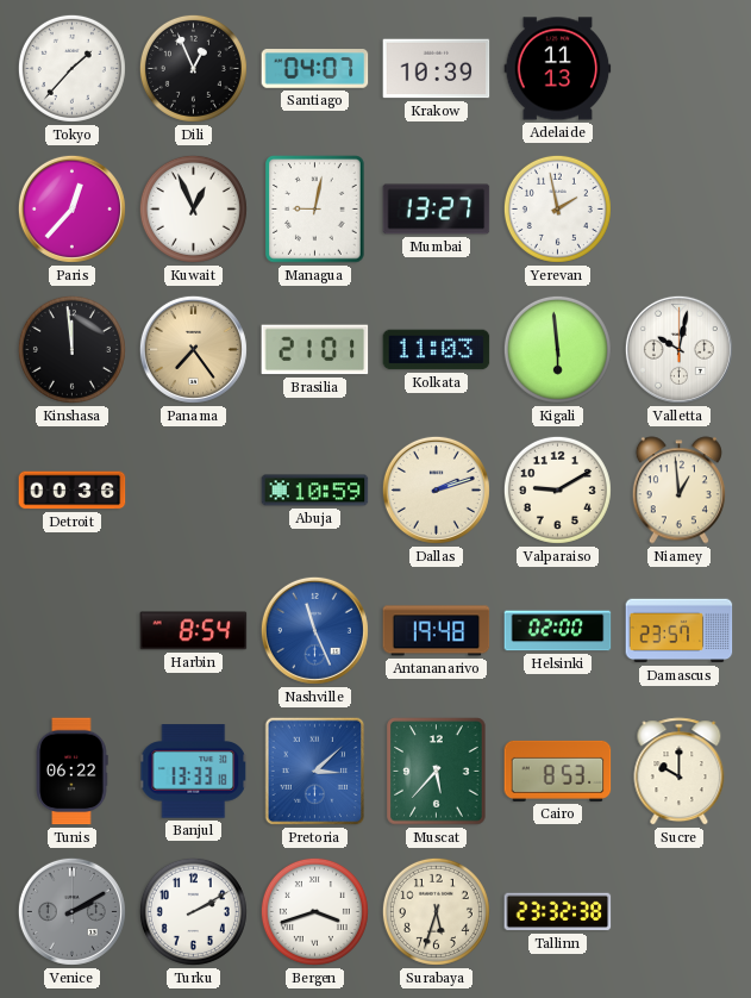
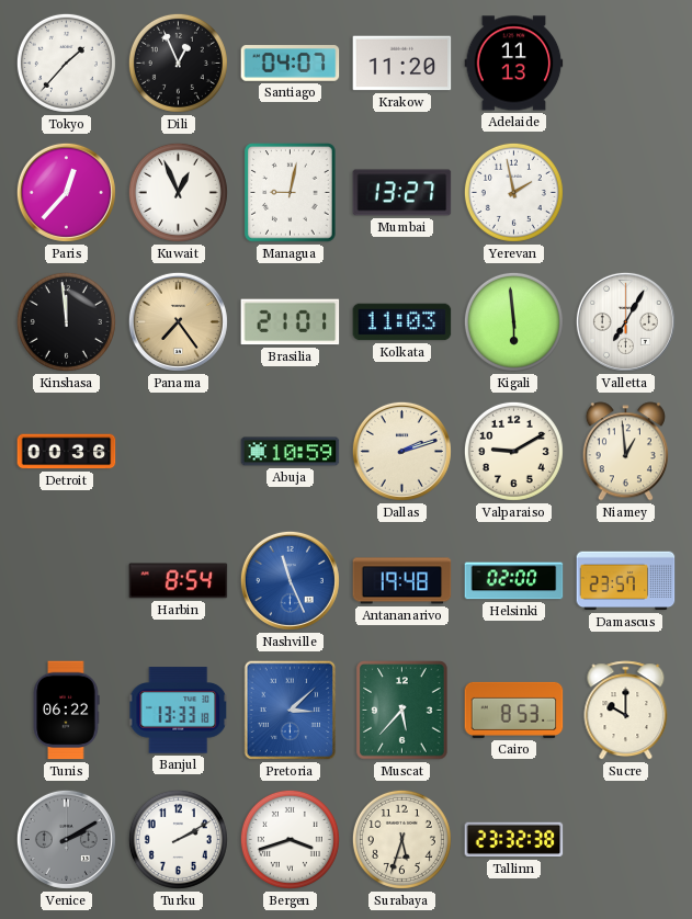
Krakow: 10:39 -> 11:20
Valletta: 10:02 -> 7:05
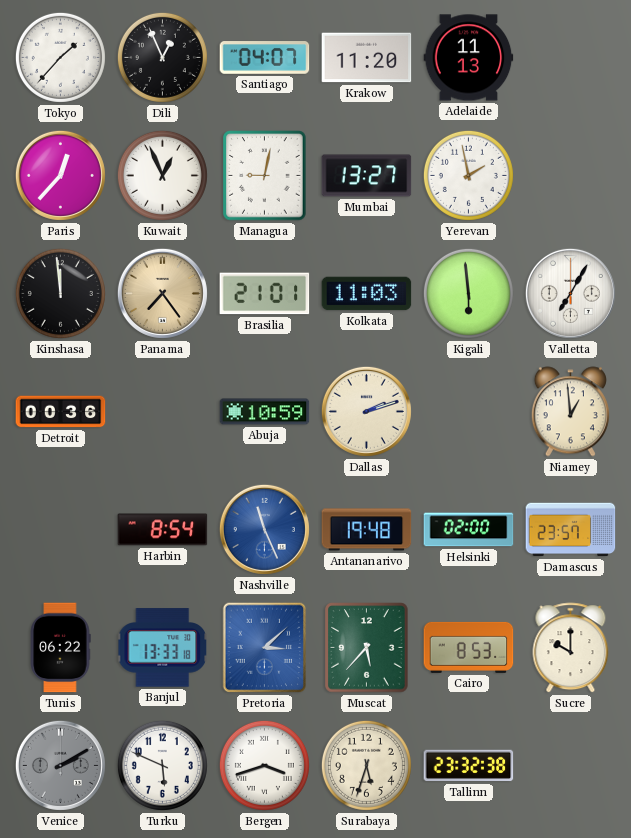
Valparaiso: 9:10 -> none
Turku: 2:10 -> 5:49
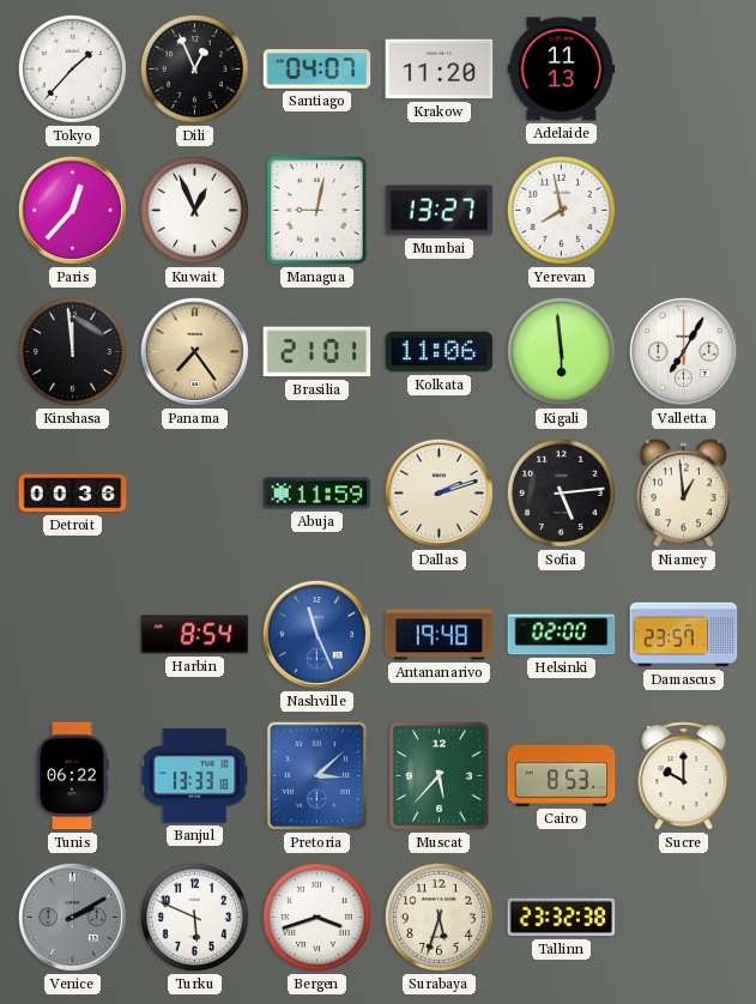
Yerevan: 1:58 -> 7:58
Kolkata: 11:03 -> 11:06
Abuja: 10:59 -> 11:59
Sofia: none -> 5:14
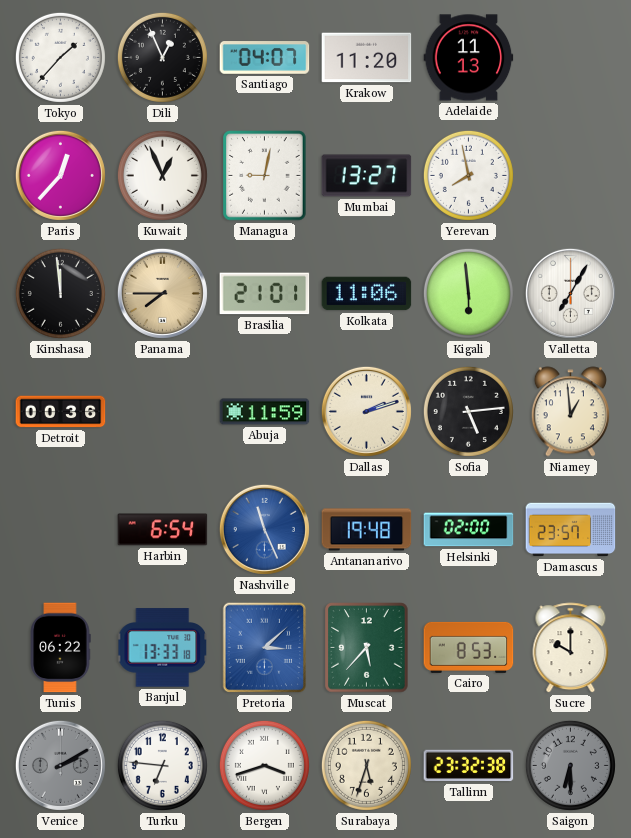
Panama: 7:24 -> 7:45
Harbin: 8:54 -> 6:54
Turku: 5:49 -> 6:46
Saigon: none -> 6:30
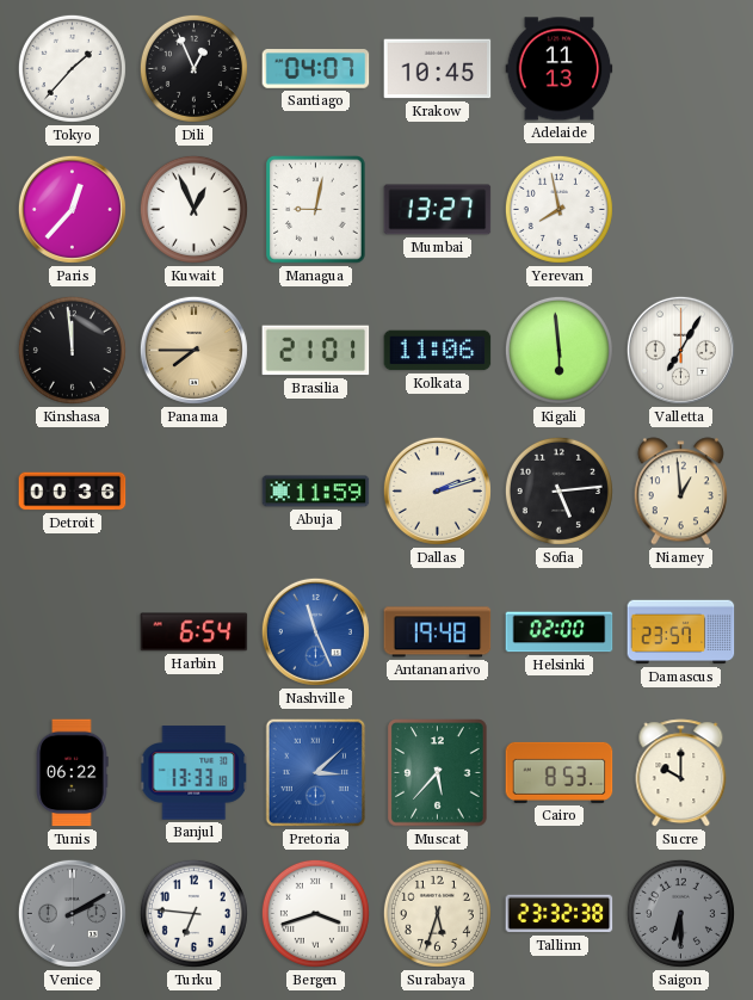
Krakow: 11:20 -> 10:45
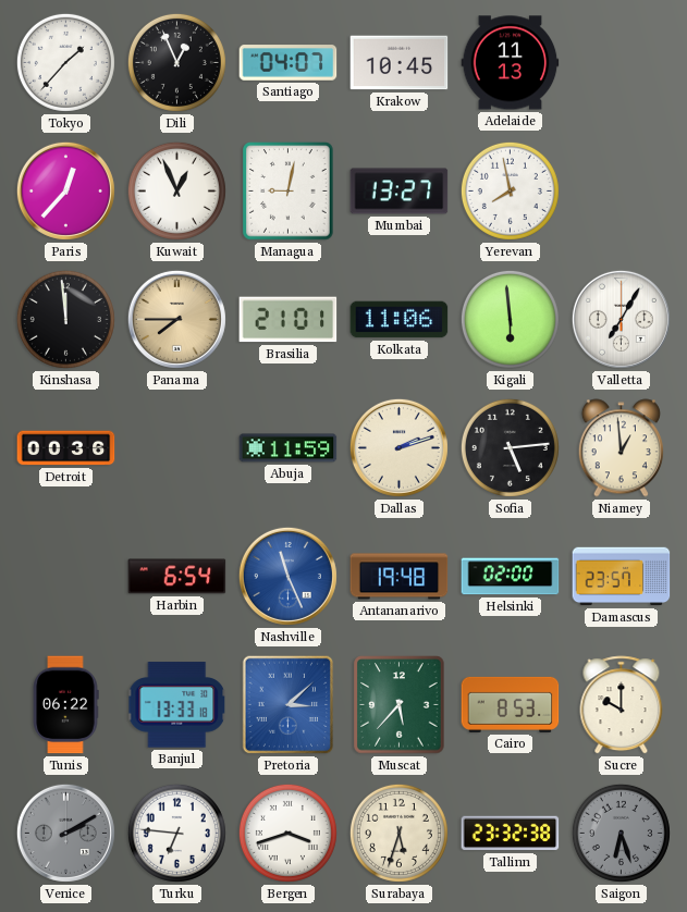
Saigon: 6:30 -> 6:27
